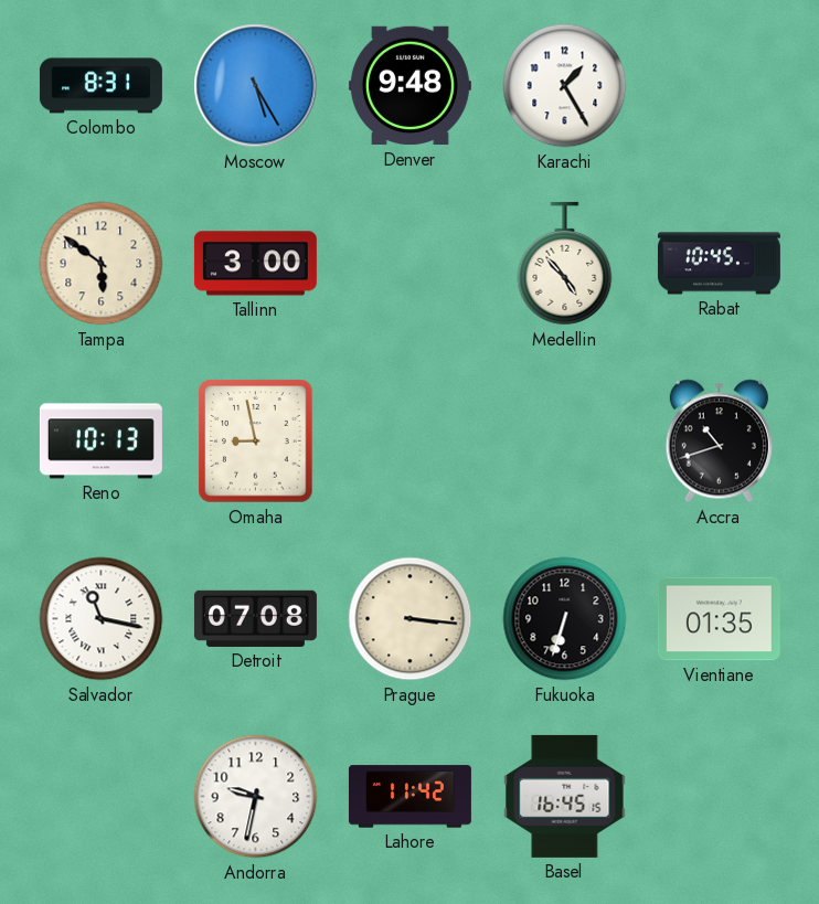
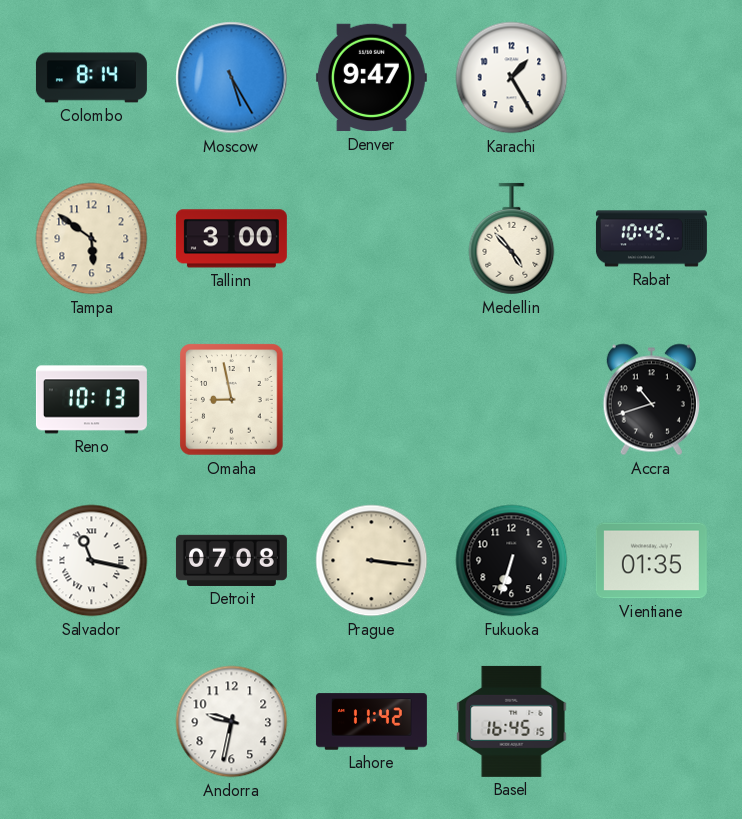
Colombo: 8:31 -> 8:14
Denver: 9:48 -> 9:47
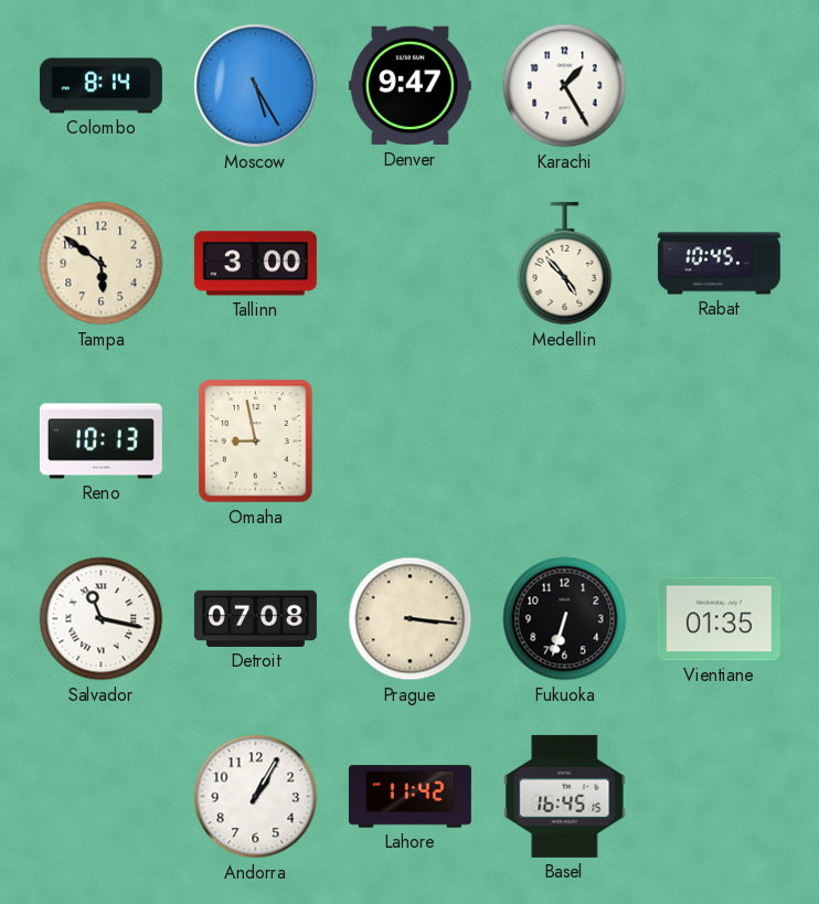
Accra: 10:42 -> none
Andorra: 9:32 -> 1:05
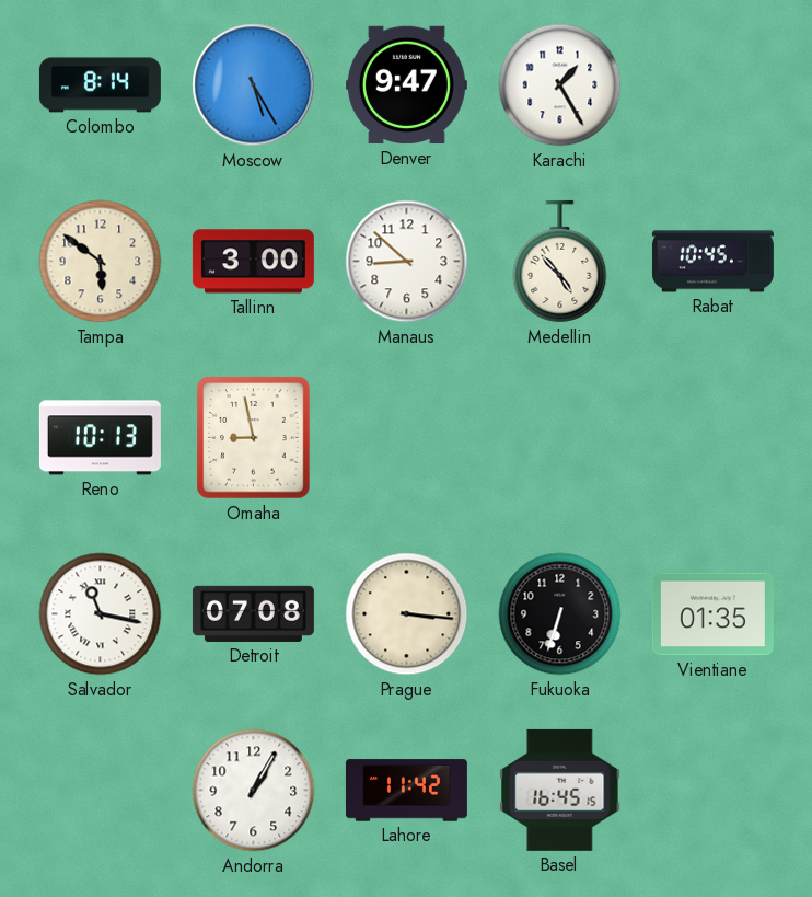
Manaus: none -> 8:52
